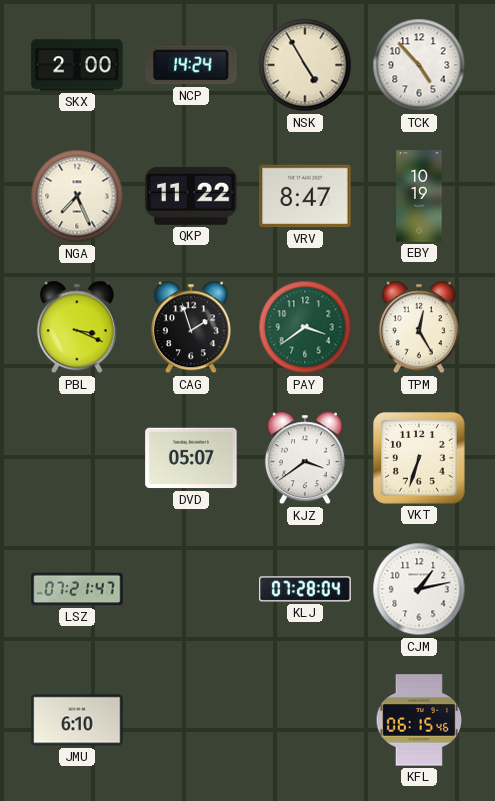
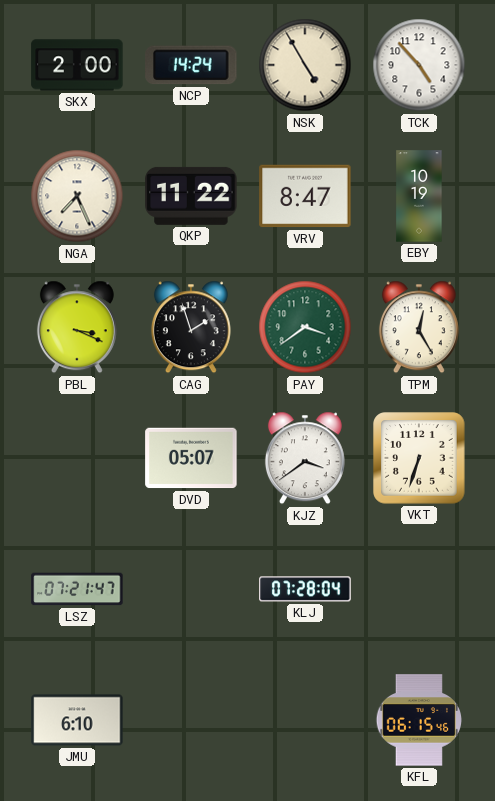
CJM: 1:13 -> none
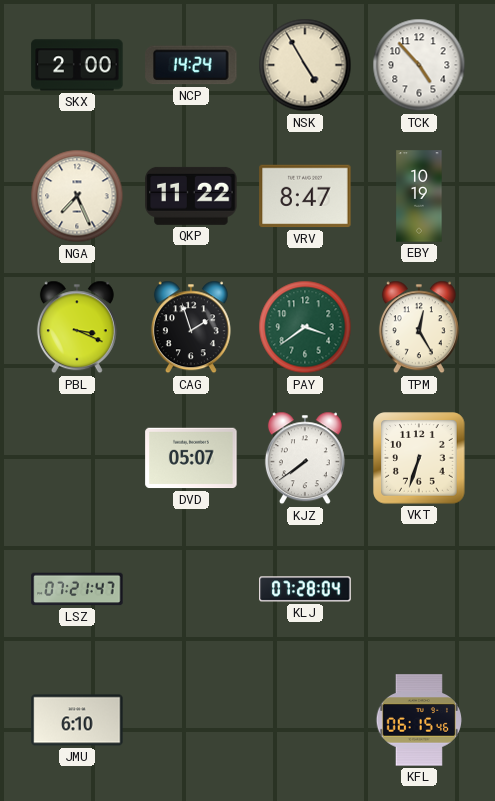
KJZ: 3:39 -> 7:39
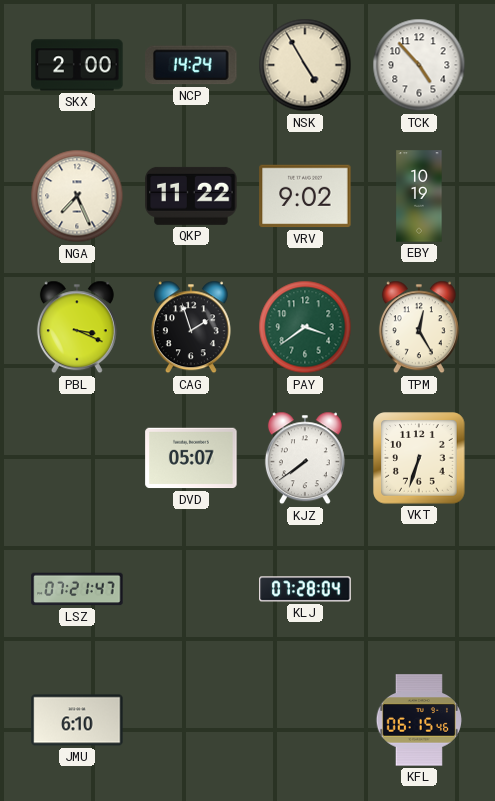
VRV: 8:47 -> 9:02
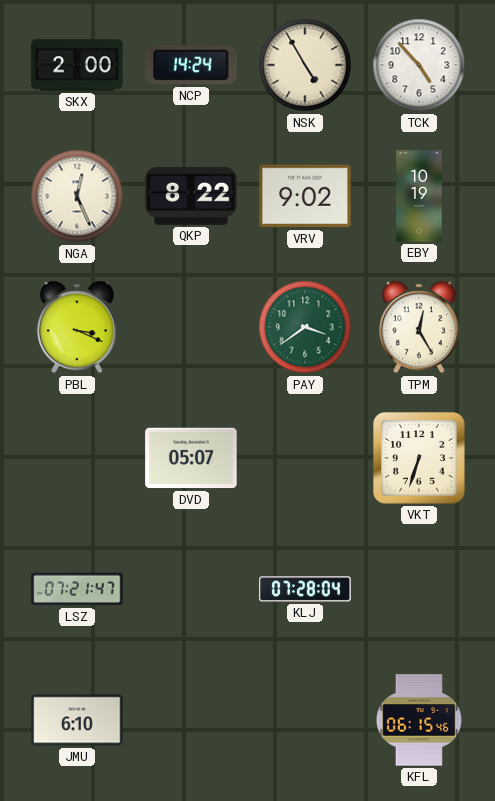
NGA: 7:26 -> 12:26
QKP: 11:22 -> 8:22
CAG: 1:57 -> none
KJZ: 7:39 -> none
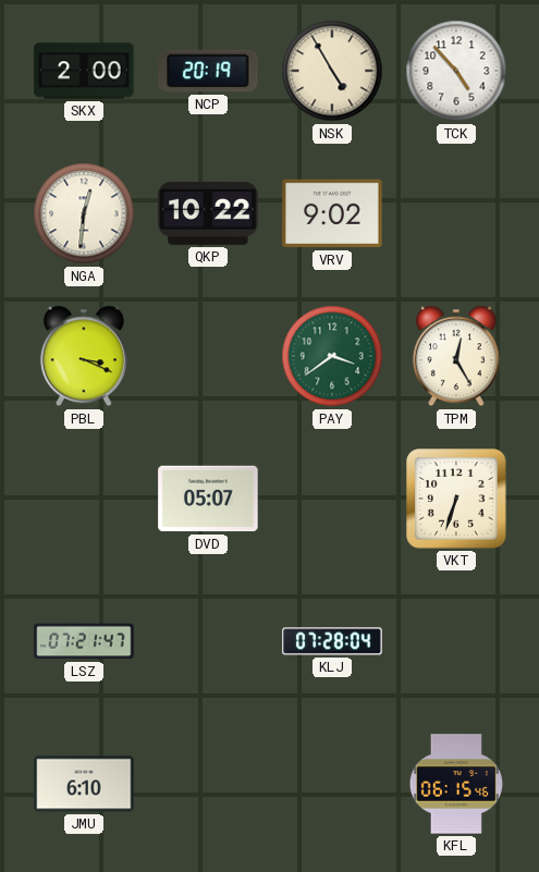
NCP: 14:24 -> 20:19
NGA: 12:26 -> 12:31
QKP: 8:22 -> 10:22
EBY: 10:19 -> none
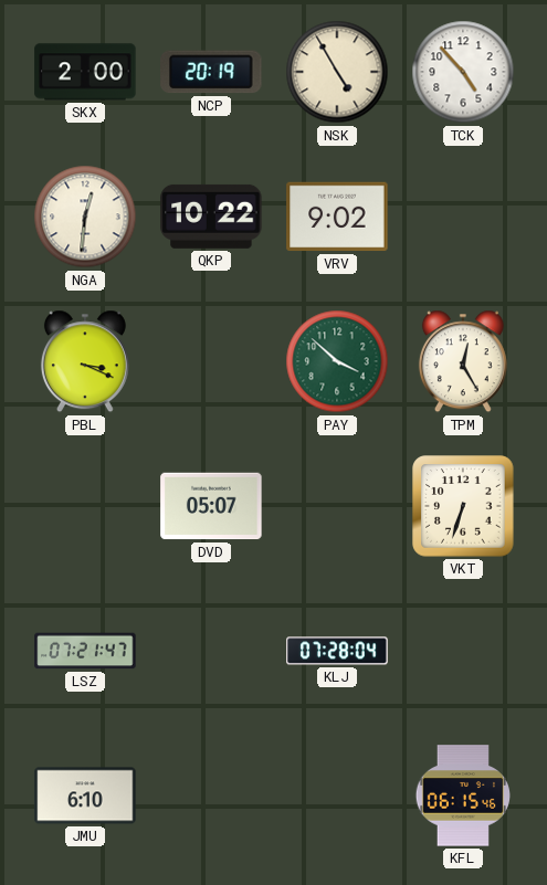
PAY: 3:39 -> 3:52
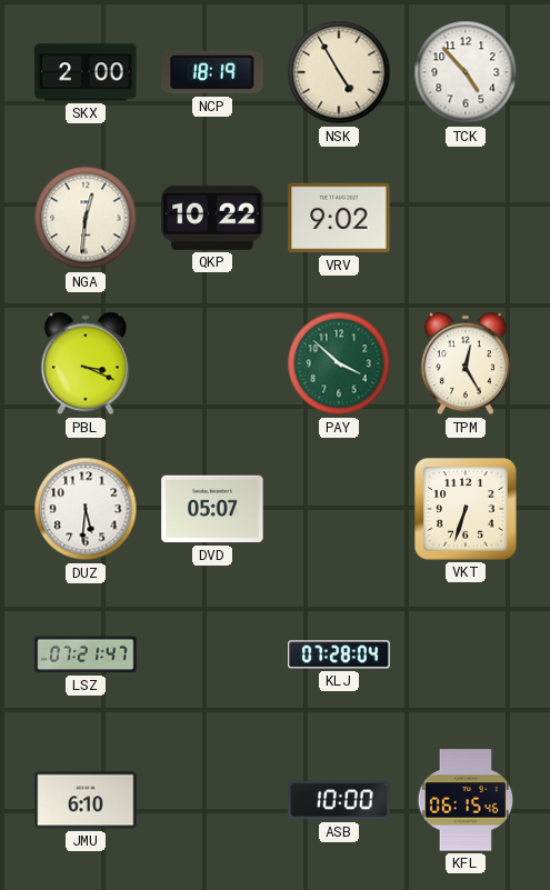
NCP: 20:19 -> 18:19
DUZ: none -> 5:31
ASB: none -> 10:00
